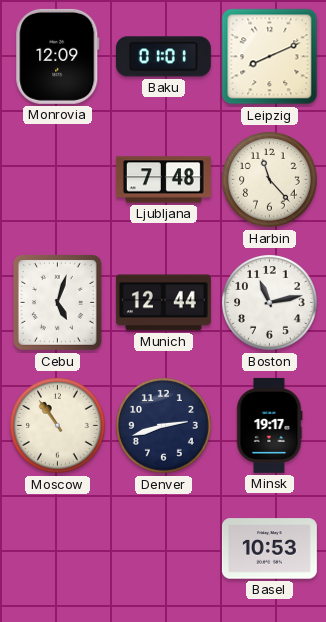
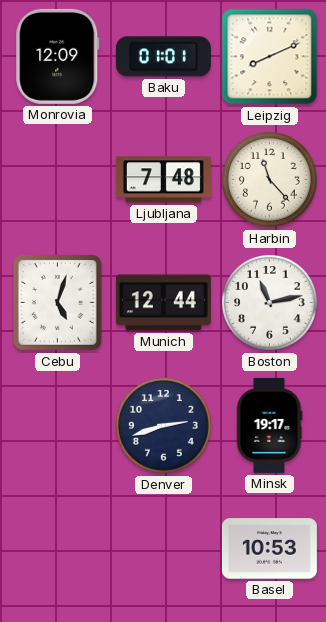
Moscow: 10:54 -> none
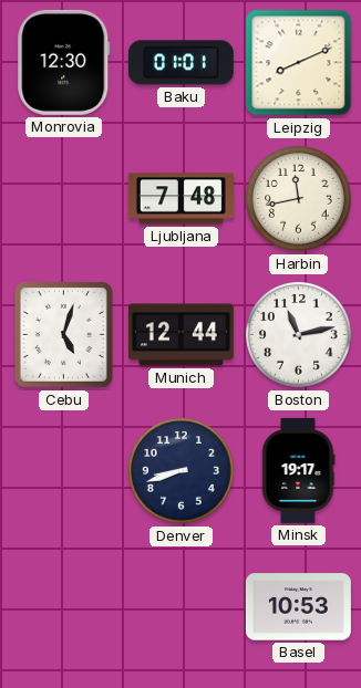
Monrovia: 12:09 -> 12:30
Harbin: 11:23 -> 11:43
Denver: 2:42 -> 8:42
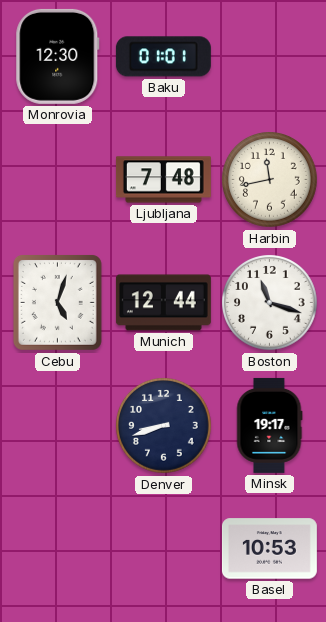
Leipzig: 8:11 -> none
Boston: 11:13 -> 11:18
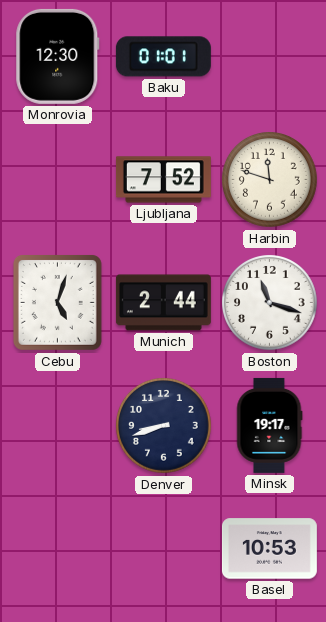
Ljubljana: 7:48 -> 7:52
Harbin: 11:43 -> 11:48
Munich: 12:44 -> 2:44
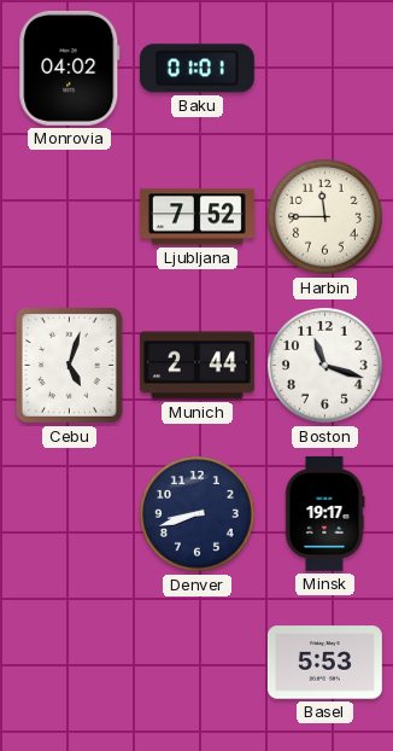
Monrovia: 12:30 -> 04:02
Harbin: 11:48 -> 11:45
Basel: 10:53 -> 5:53
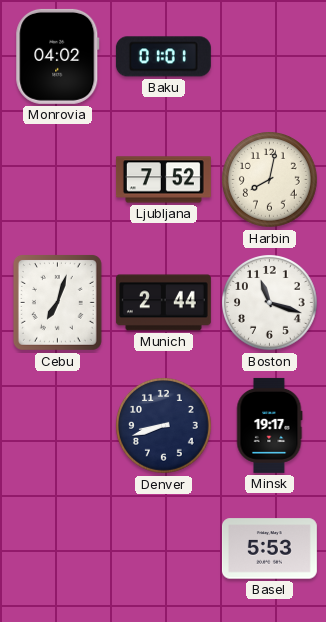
Harbin: 11:45 -> 8:02
Cebu: 5:03 -> 7:03
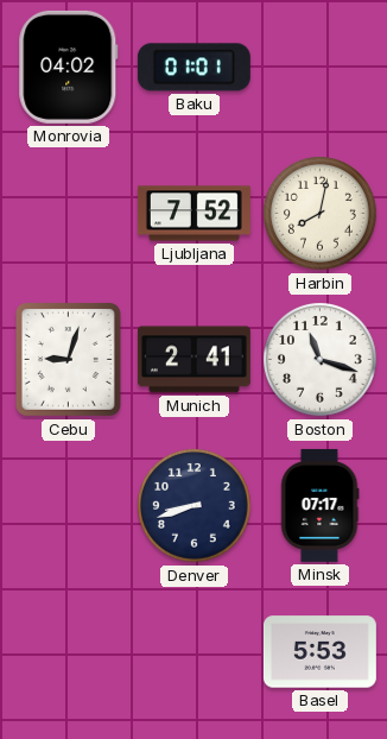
Cebu: 7:03 -> 9:03
Munich: 2:44 -> 2:41
Minsk: 19:17 -> 07:17
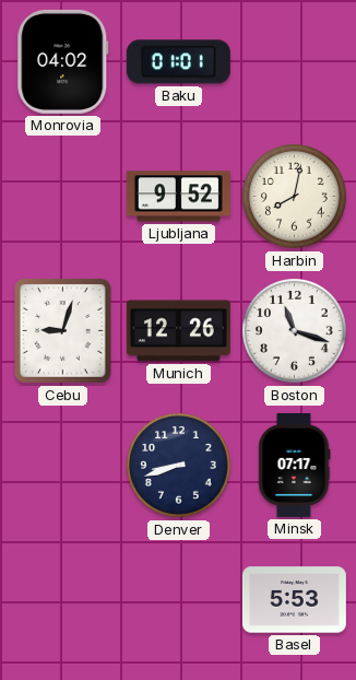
Ljubljana: 7:52 -> 9:52
Munich: 2:41 -> 12:26
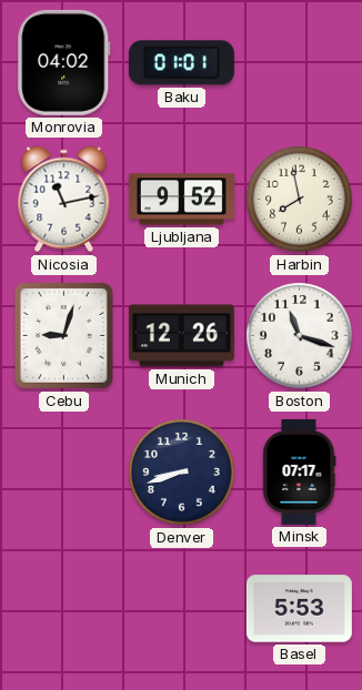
Nicosia: none -> 11:13
Harbin: 8:02 -> 7:58
